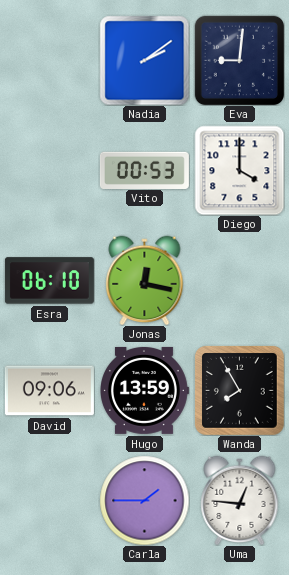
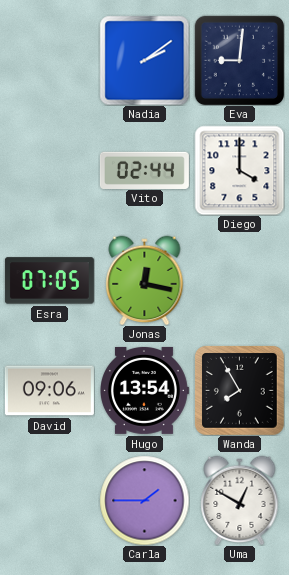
Vito: 00:53 -> 02:44
Esra: 06:10 -> 07:05
Hugo: 13:59 -> 13:54
Uma: 12:46 -> 12:50
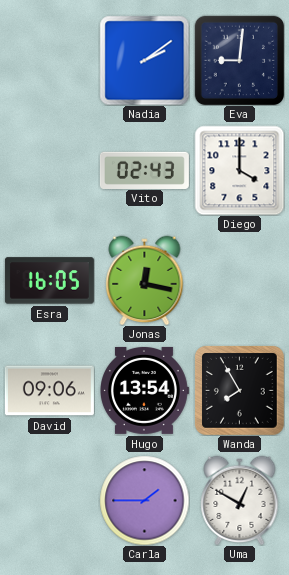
Vito: 02:44 -> 02:43
Esra: 07:05 -> 16:05
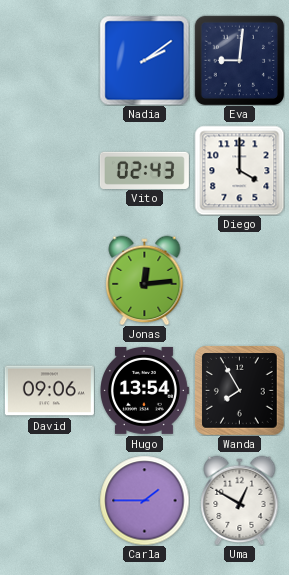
Esra: 16:05 -> none
Jonas: 12:17 -> 12:14
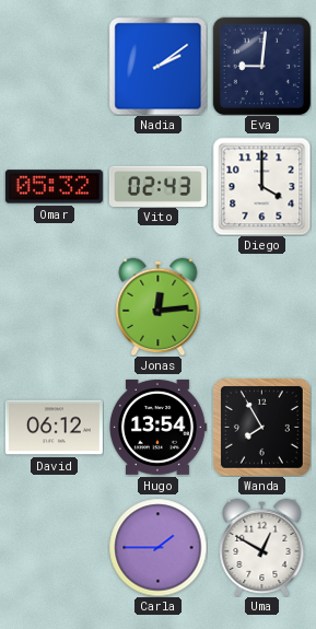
Omar: none -> 05:32
David: 09:06 -> 06:12
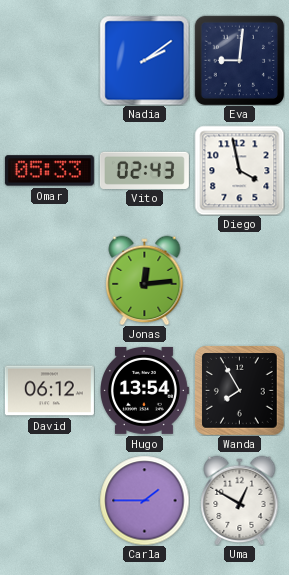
Omar: 05:32 -> 05:33
Diego: 4:00 -> 3:58
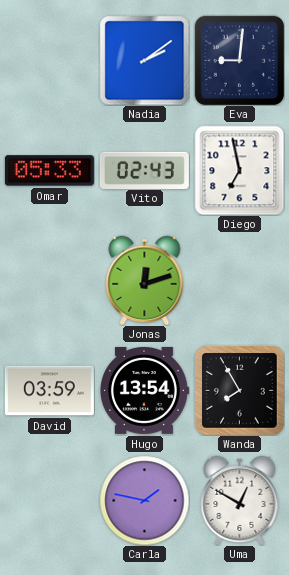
Diego: 3:58 -> 6:58
Jonas: 12:14 -> 12:12
David: 06:12 -> 03:59
Carla: 1:45 -> 1:47
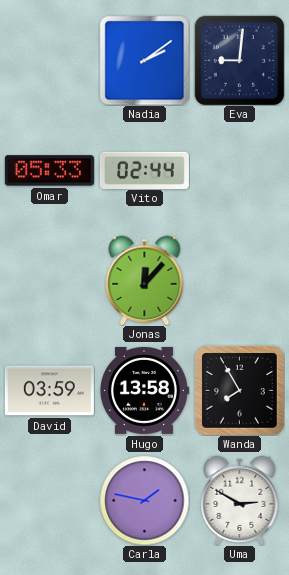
Vito: 02:43 -> 02:44
Diego: 6:58 -> none
Jonas: 12:12 -> 12:07
Hugo: 13:54 -> 13:58
Uma: 12:50 -> 2:50
